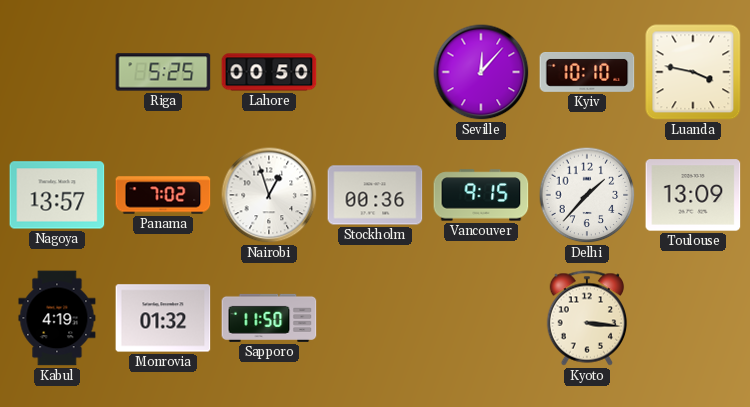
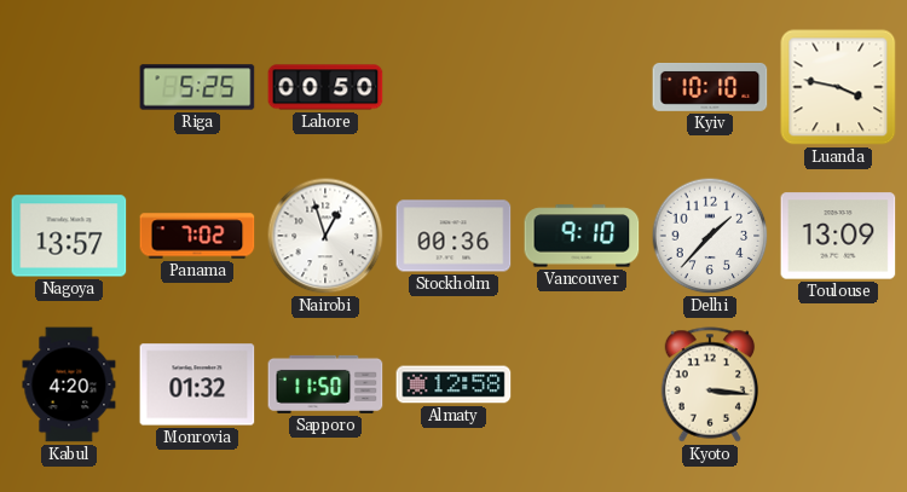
Seville: 12:07 -> none
Vancouver: 9:15 -> 9:10
Kabul: 4:19 -> 4:20
Almaty: none -> 12:58
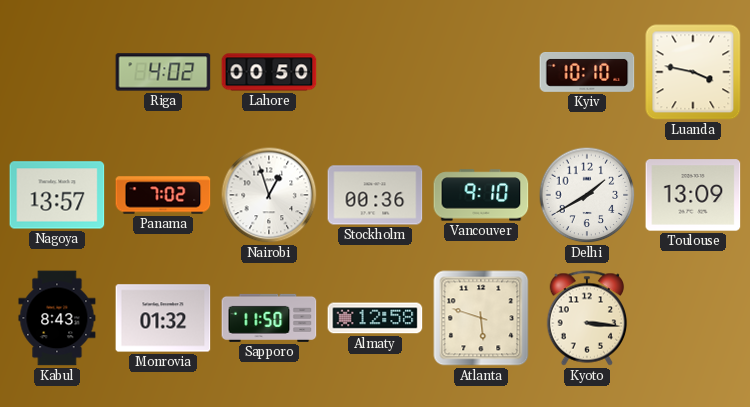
Riga: 5:25 -> 4:02
Delhi: 1:37 -> 1:40
Kabul: 4:20 -> 8:43
Atlanta: none -> 5:48
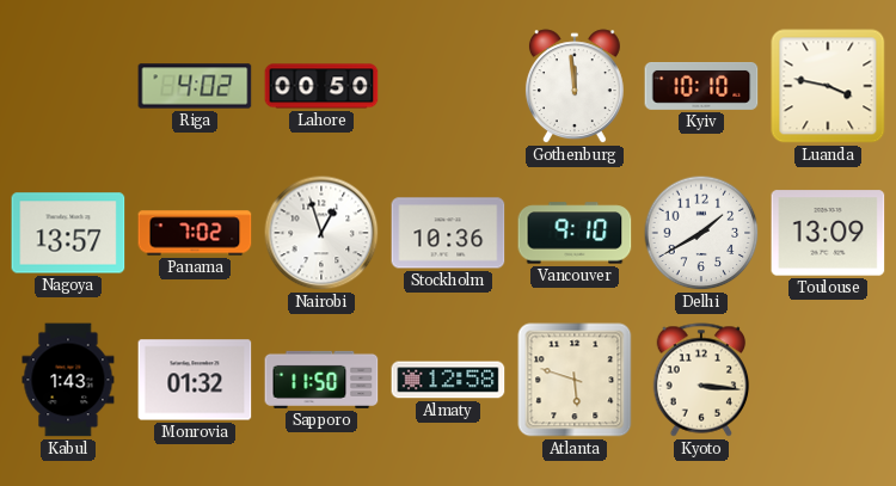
Gothenburg: none -> 11:59
Stockholm: 00:36 -> 10:36
Kabul: 8:43 -> 1:43
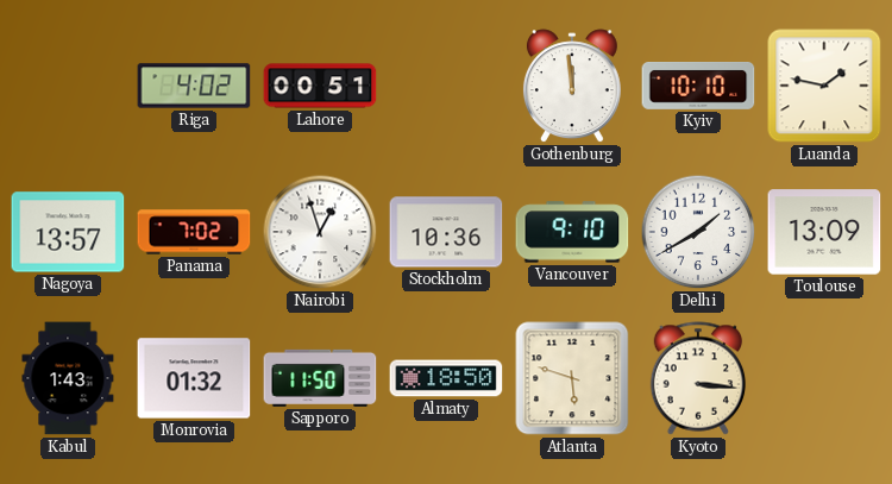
Lahore: 00:50 -> 00:51
Luanda: 3:47 -> 1:47
Almaty: 12:58 -> 18:50
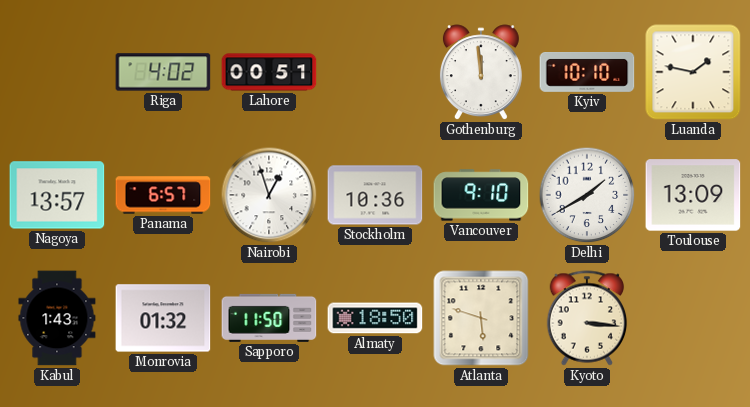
Panama: 7:02 -> 6:57
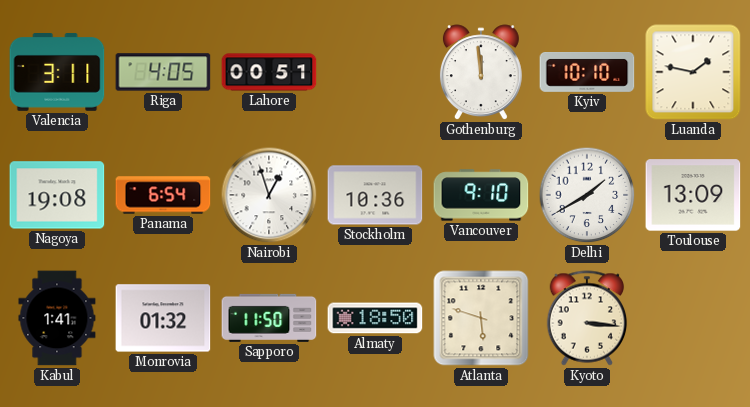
Valencia: none -> 3:11
Riga: 4:02 -> 4:05
Nagoya: 13:57 -> 19:08
Panama: 6:57 -> 6:54
Kabul: 1:43 -> 1:41
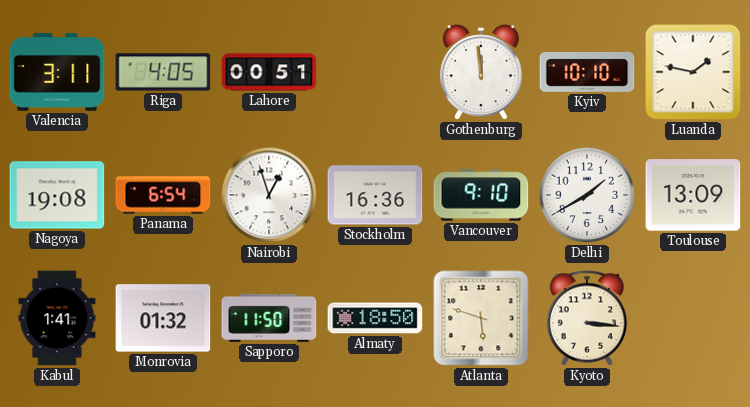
Stockholm: 10:36 -> 16:36
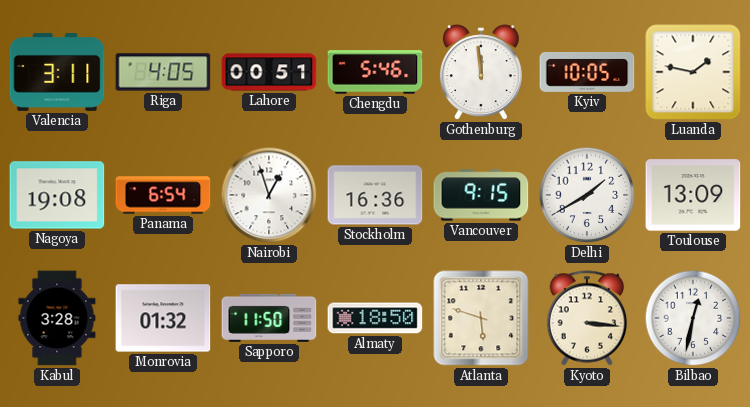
Chengdu: none -> 5:46
Kyiv: 10:10 -> 10:05
Vancouver: 9:10 -> 9:15
Kabul: 1:41 -> 3:28
Bilbao: none -> 12:32
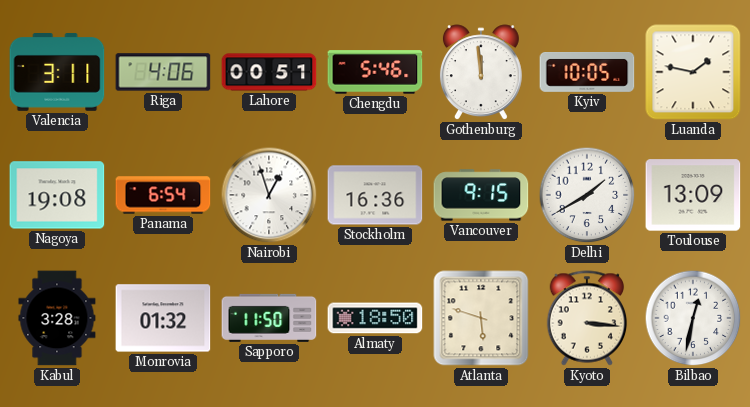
Riga: 4:05 -> 4:06
